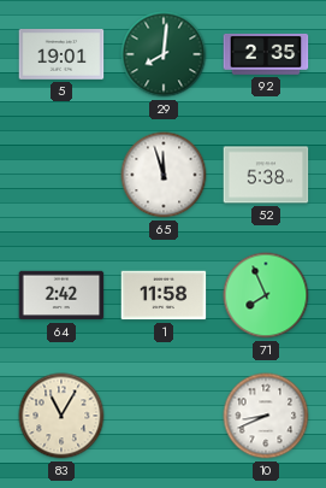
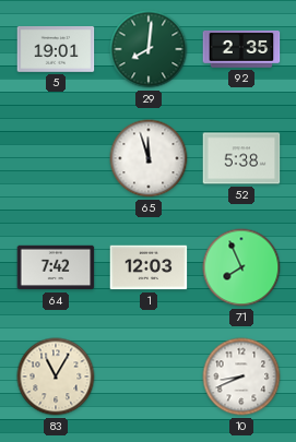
64: 2:42 -> 7:42
1: 11:58 -> 12:03
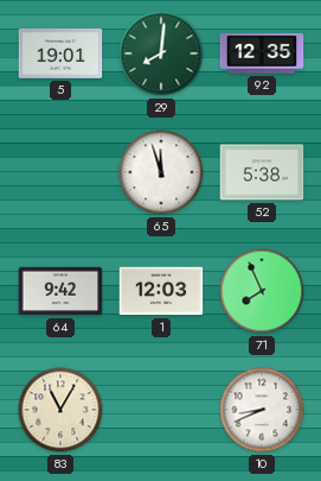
92: 2:35 -> 12:35
64: 7:42 -> 9:42
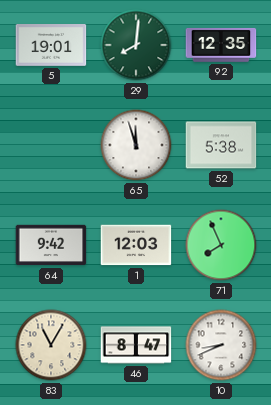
46: none -> 8:47
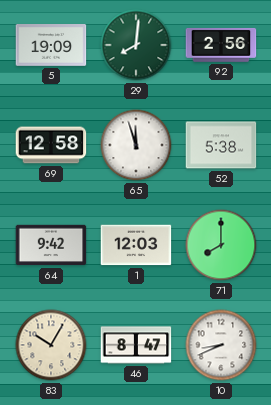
5: 19:01 -> 19:09
92: 12:35 -> 2:56
69: none -> 12:58
71: 7:56 -> 8:00
83: 11:05 -> 10:05
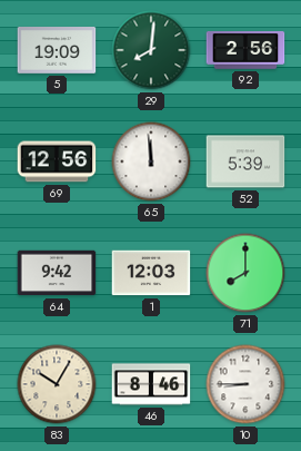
69: 12:58 -> 12:56
65: 11:57 -> 11:59
52: 5:38 -> 5:39
46: 8:47 -> 8:46
10: 8:41 -> 8:45
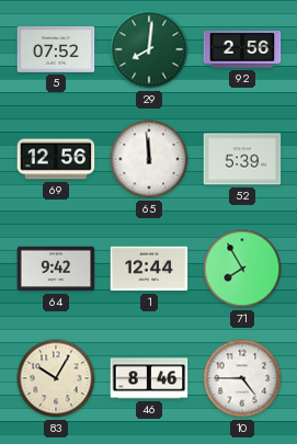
5: 19:09 -> 07:52
1: 12:03 -> 12:44
71: 8:00 -> 7:55
10: 8:45 -> 4:45
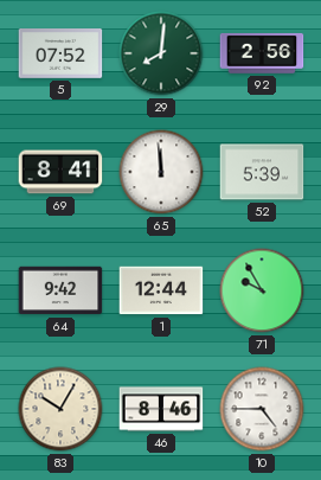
69: 12:56 -> 8:41
71: 7:55 -> 9:55
